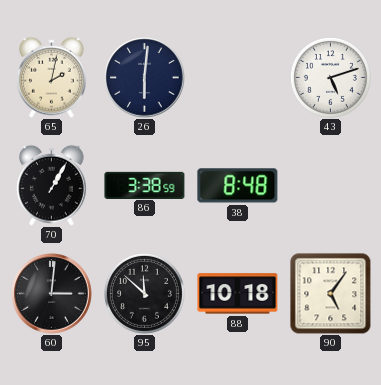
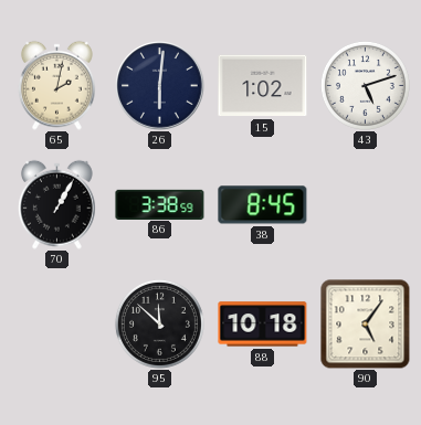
15: none -> 1:02
38: 8:48 -> 8:45
60: 3:01 -> none
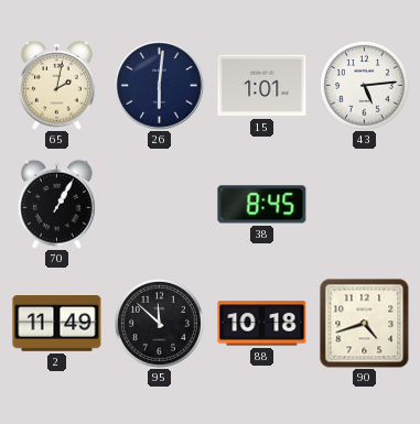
15: 1:02 -> 1:01
43: 5:12 -> 5:14
86: 3:38 -> none
2: none -> 11:49
90: 5:06 -> 4:42
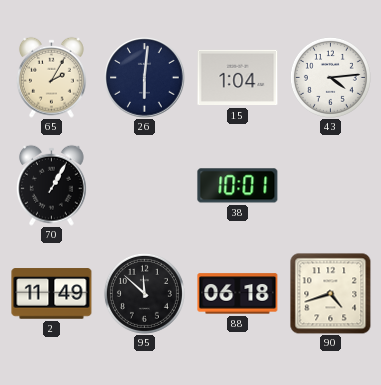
65: 2:02 -> 2:05
15: 1:01 -> 1:04
43: 5:14 -> 4:14
38: 8:45 -> 10:01
88: 10:18 -> 06:18
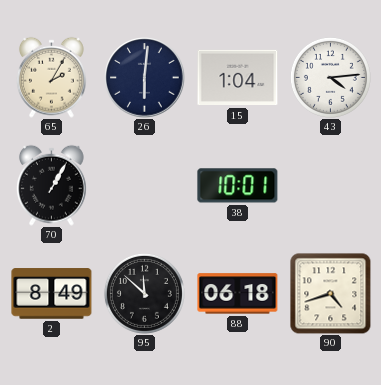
2: 11:49 -> 8:49
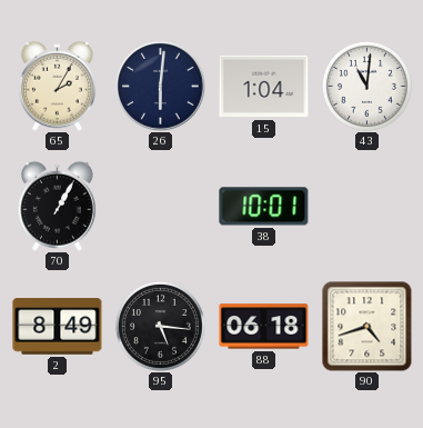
43: 4:14 -> 11:01
95: 11:52 -> 5:16
